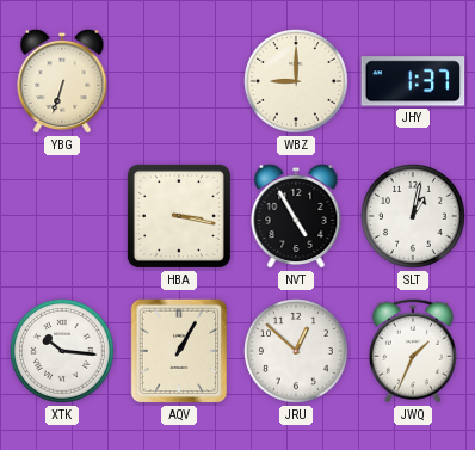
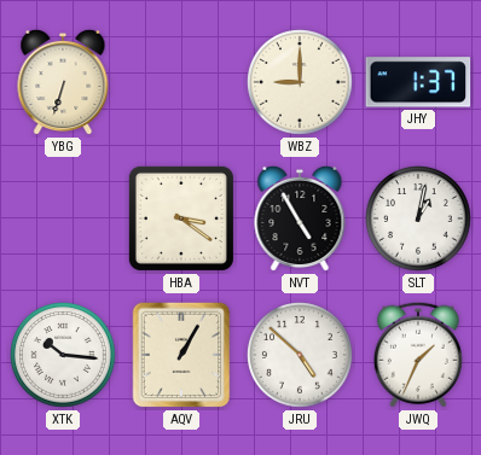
HBA: 3:17 -> 3:21
JRU: 12:52 -> 4:52
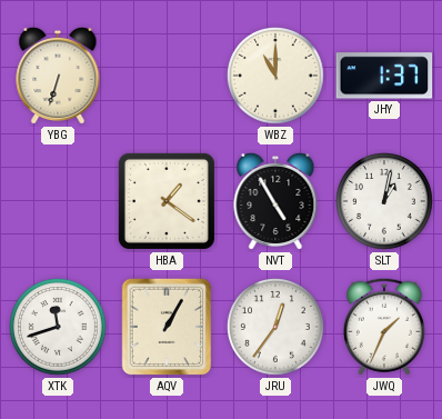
WBZ: 9:00 -> 11:00
HBA: 3:21 -> 1:21
XTK: 10:16 -> 11:42
JRU: 4:52 -> 12:36
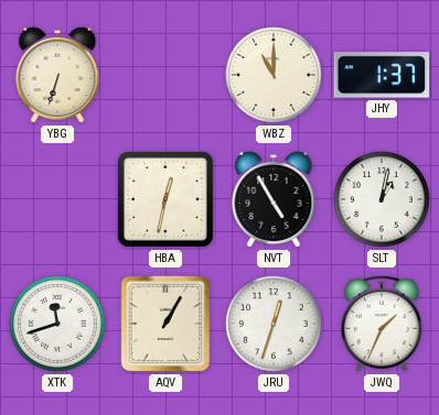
HBA: 1:21 -> 12:32
JRU: 12:36 -> 12:33
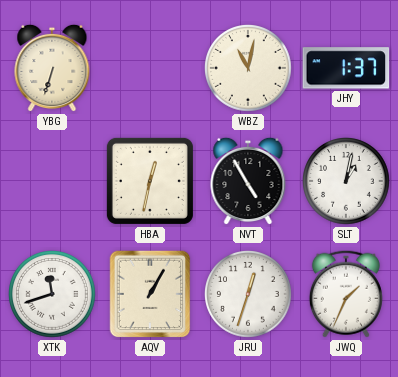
WBZ: 11:00 -> 11:02
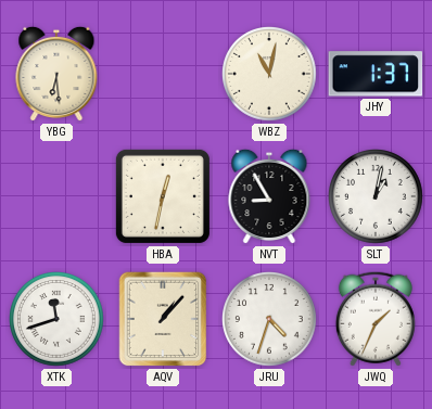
YBG: 6:33 -> 6:29
NVT: 4:55 -> 8:55
AQV: 1:05 -> 1:07
JRU: 12:33 -> 4:33
